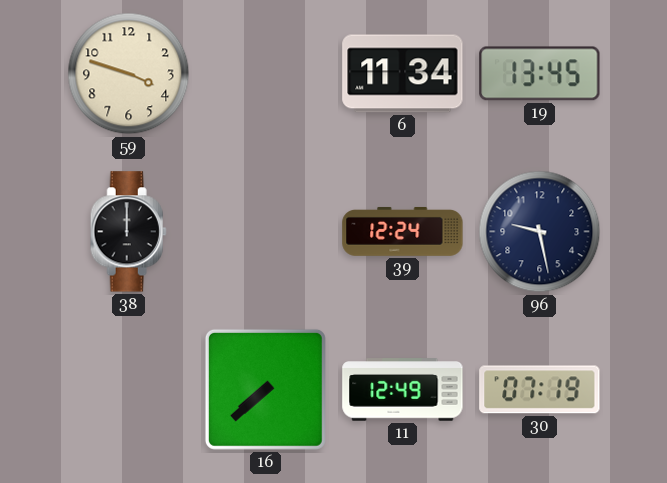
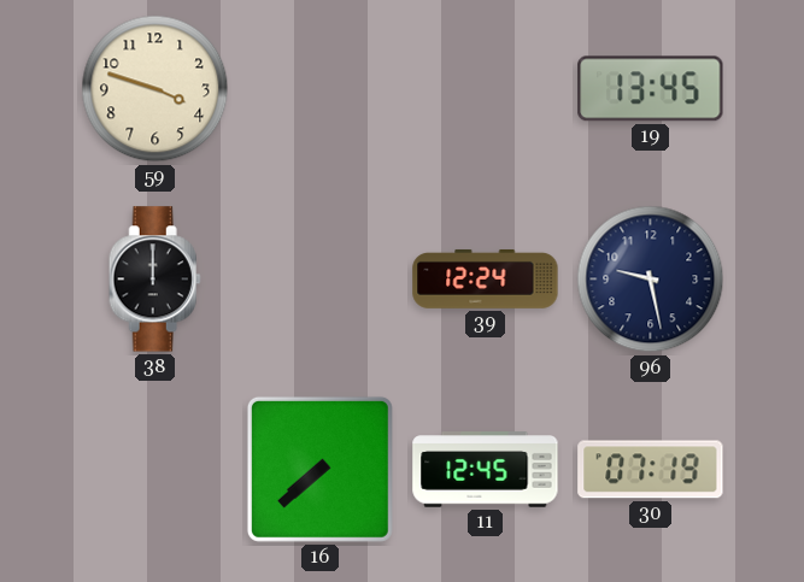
6: 11:34 -> none
11: 12:49 -> 12:45
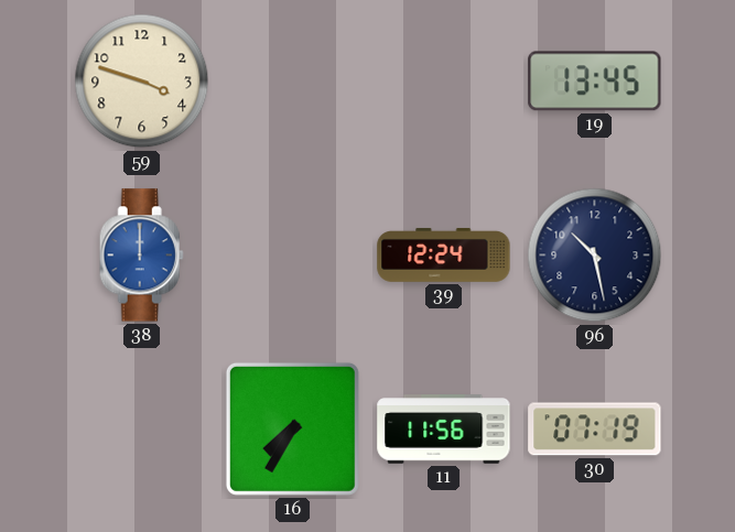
38 dial: black -> blue
96: 9:28 -> 10:28
16: 7:38 -> 7:35
11: 12:45 -> 11:56
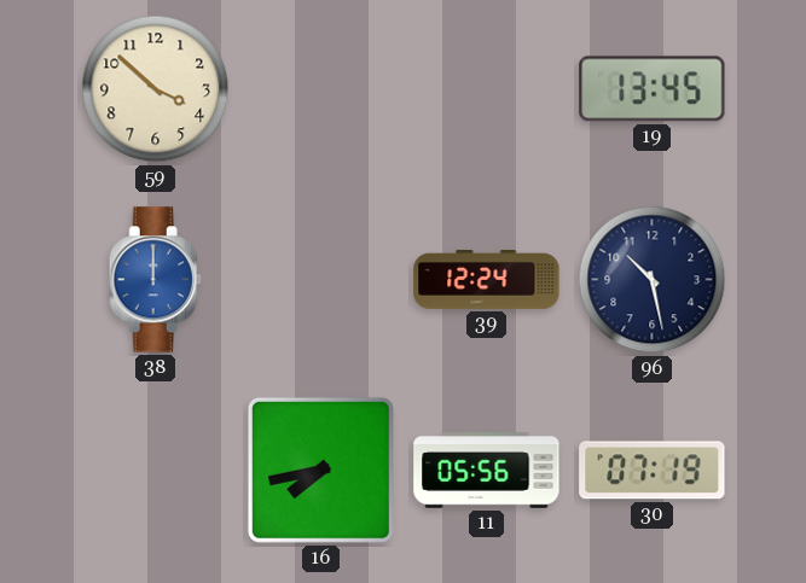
59: 3:48 -> 3:52
16: 7:35 -> 7:43
11: 11:56 -> 05:56
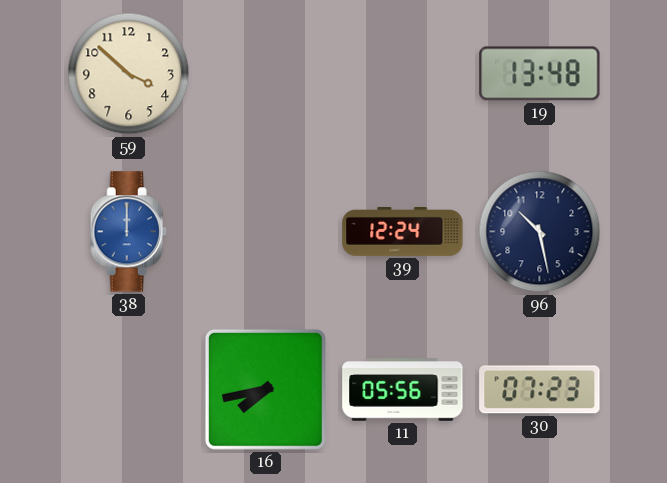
19: 13:45 -> 13:48
30: 07:19 -> 07:23
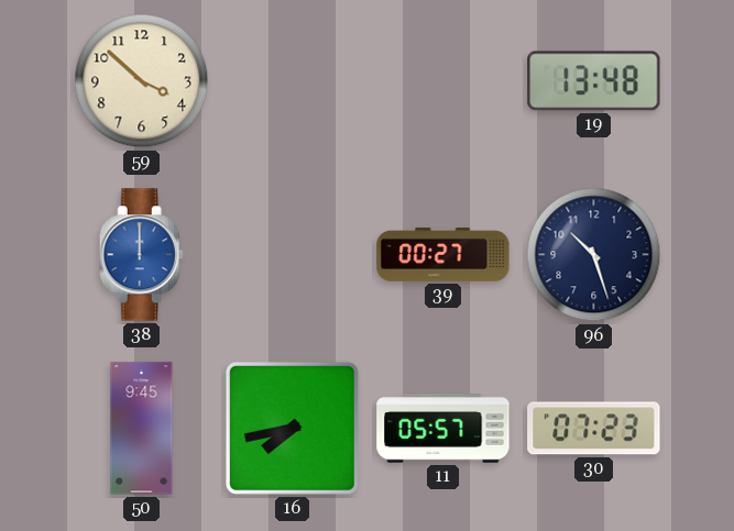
39: 12:24 -> 00:27
96: 10:28 -> 10:27
50: none -> 9:45
11: 05:56 -> 05:57
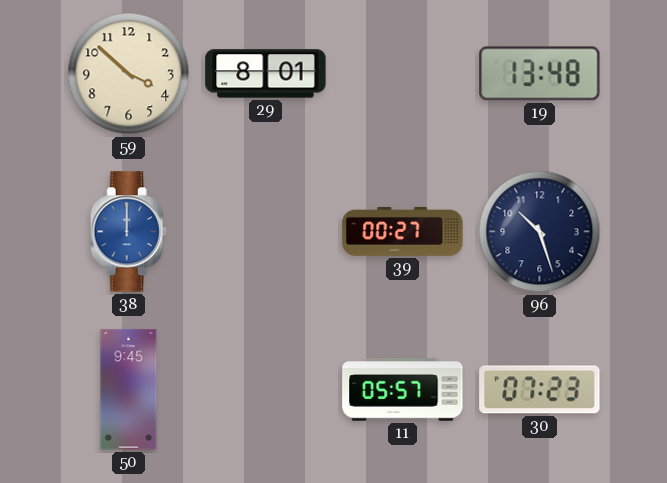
29: none -> 8:01
16: 7:43 -> none
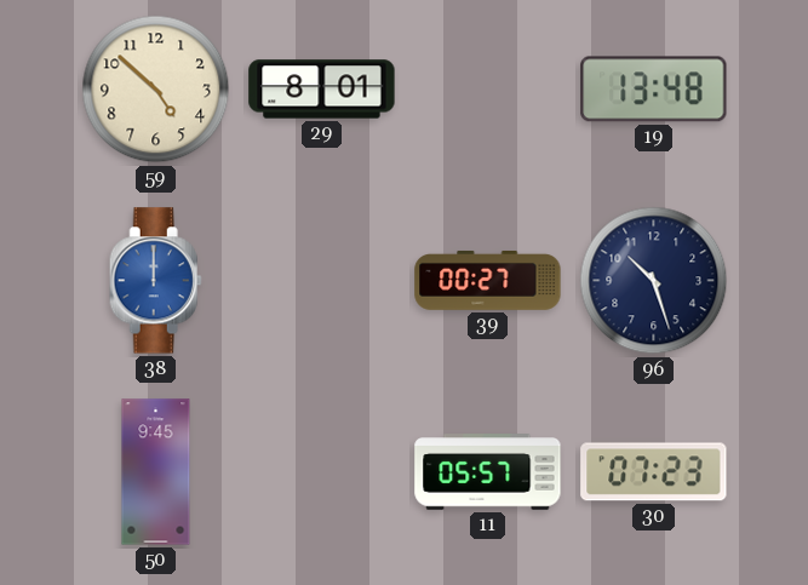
59: 3:52 -> 4:52
